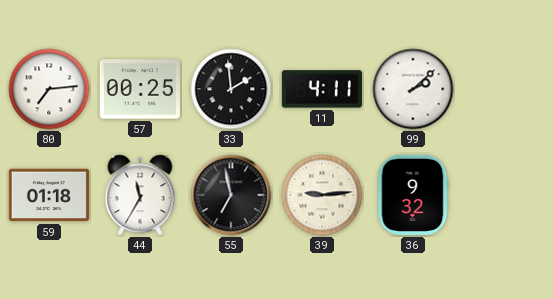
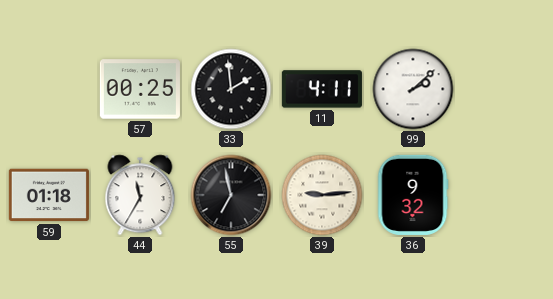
80: 7:14 -> none
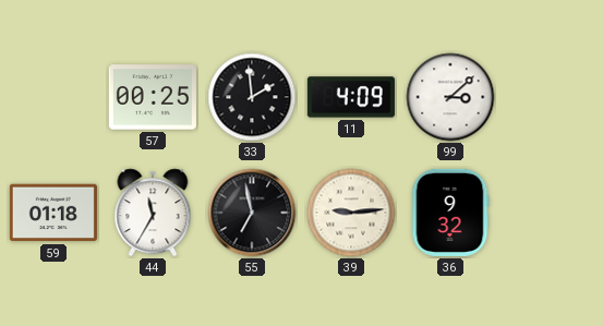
11: 4:11 -> 4:09
99: 2:08 -> 3:08
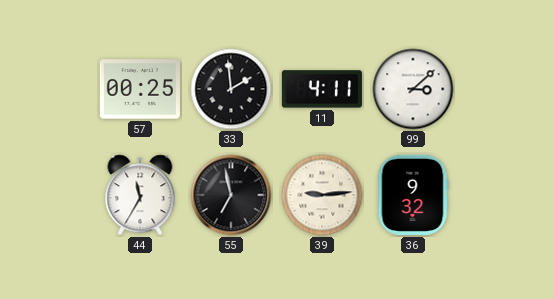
11: 4:09 -> 4:11
59: 01:18 -> none
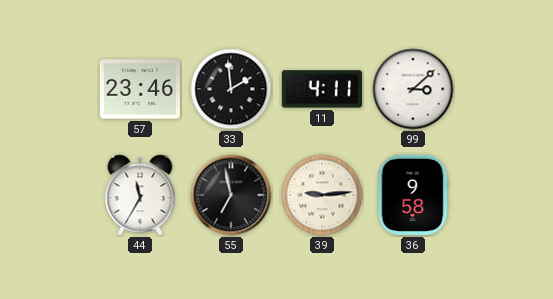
57: 00:25 -> 23:46
36: 9:32 -> 9:58
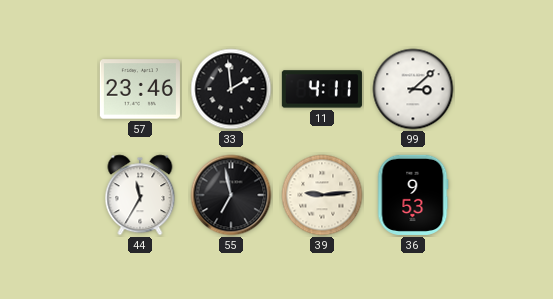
36: 9:58 -> 9:53
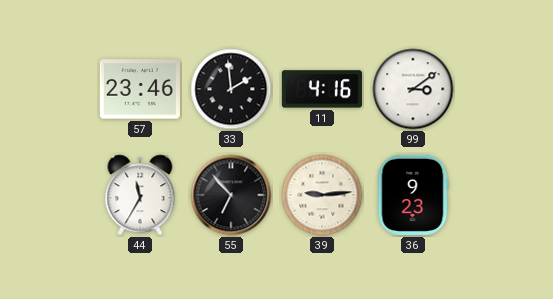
11: 4:11 -> 4:16
99: 3:08 -> 3:09
55: 6:58 -> 6:53
36: 9:53 -> 9:23
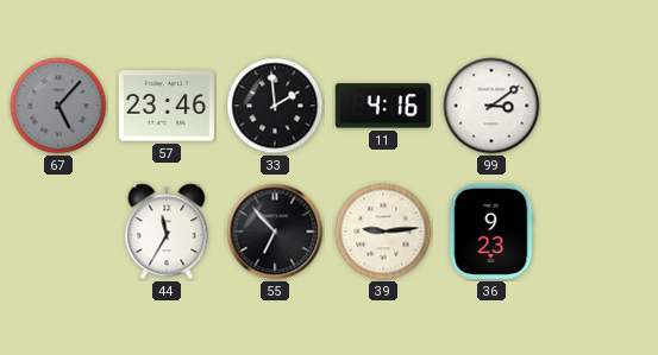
67: none -> 5:07
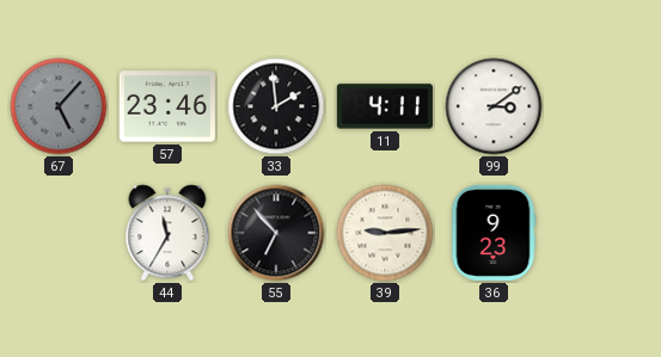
11: 4:16 -> 4:11
